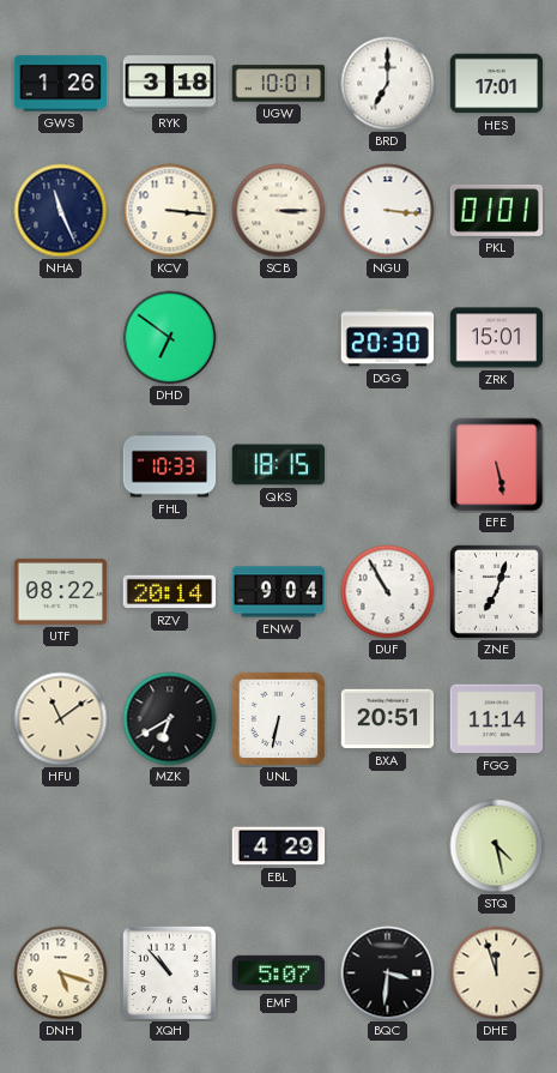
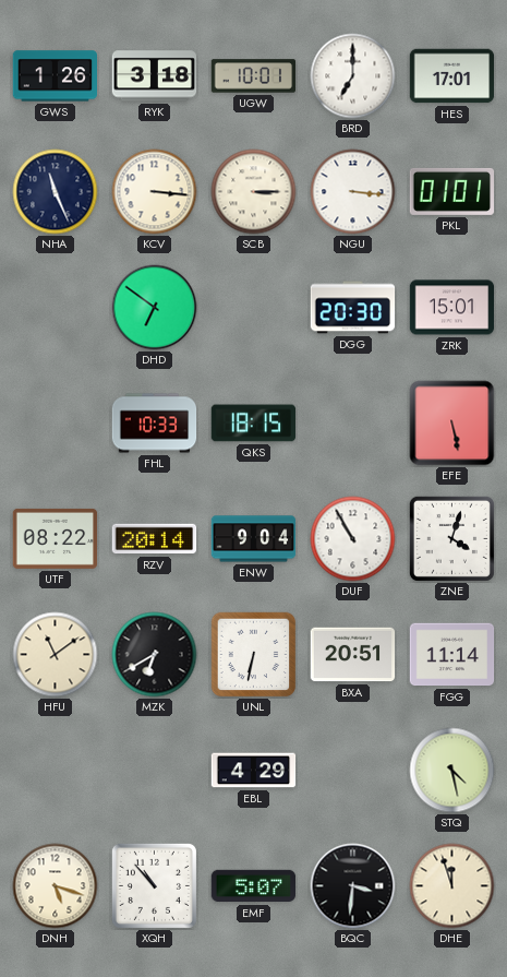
ZNE: 7:03 -> 4:03
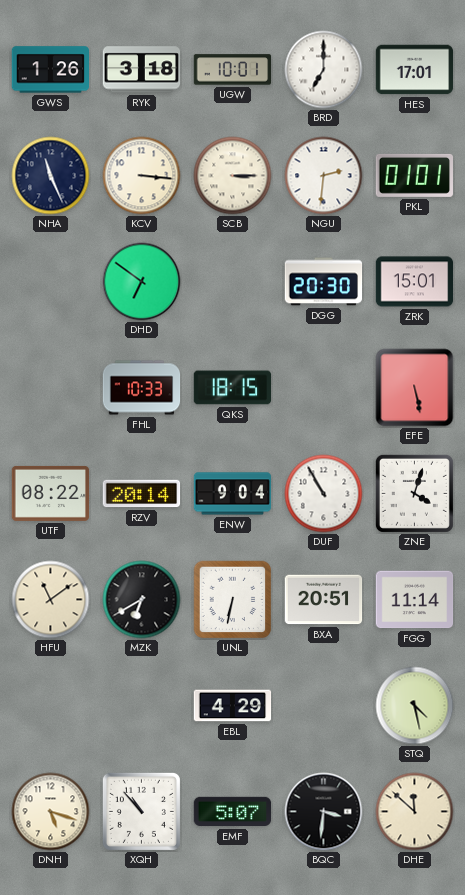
NGU: 3:16 -> 2:31
DHE: 11:57 -> 11:52
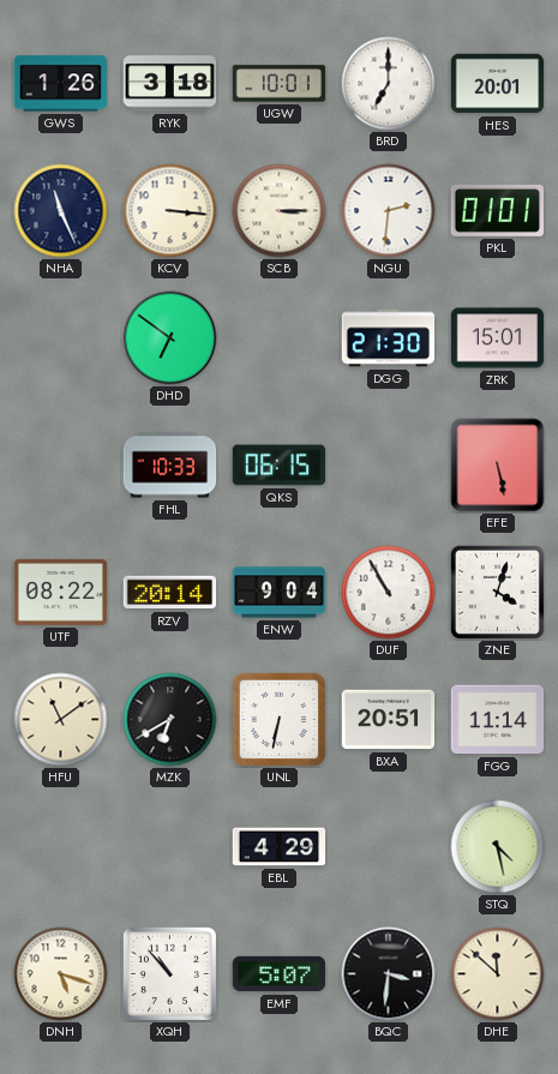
HES: 17:01 -> 20:01
DGG: 20:30 -> 21:30
QKS: 18:15 -> 06:15
